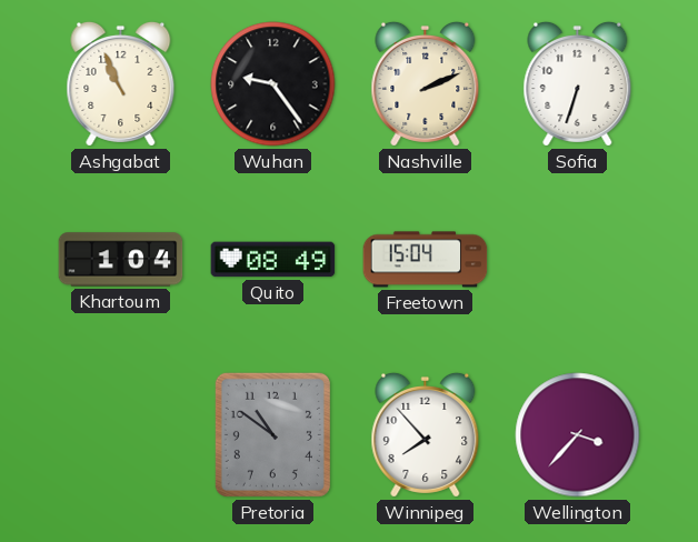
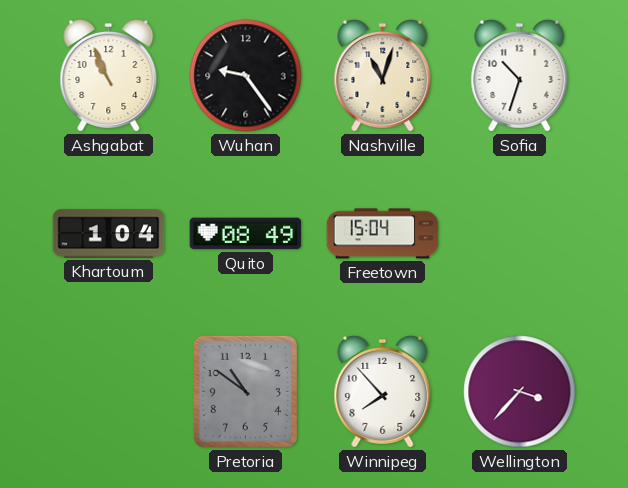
Nashville: 2:11 -> 11:03
Sofia: 6:33 -> 10:33
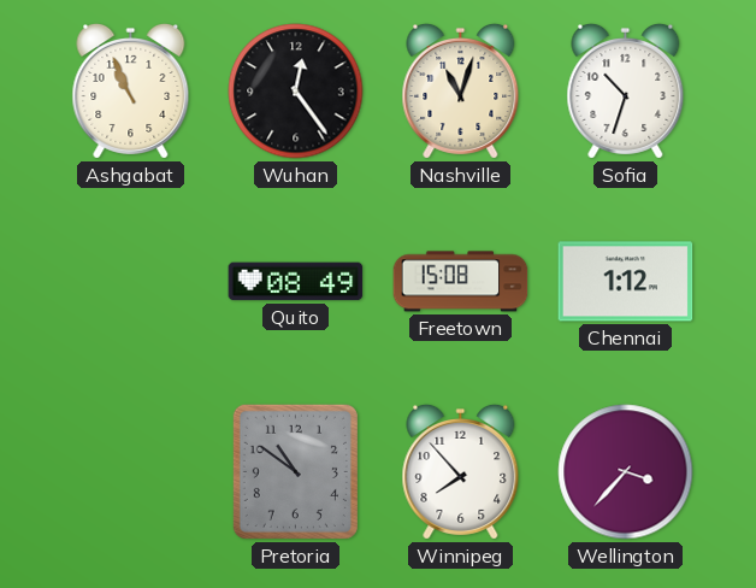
Wuhan: 9:24 -> 12:24
Khartoum: 1:04 -> none
Freetown: 15:04 -> 15:08
Chennai: none -> 1:12
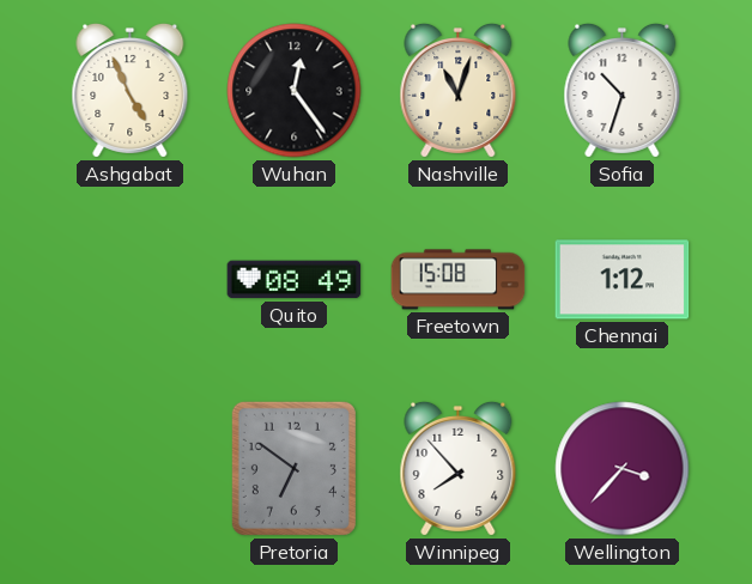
Ashgabat: 10:56 -> 4:56
Pretoria: 10:51 -> 6:51
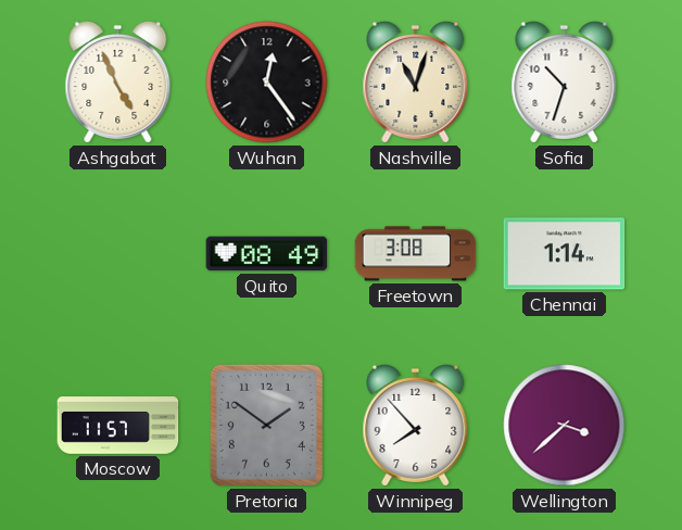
Freetown: 15:08 -> 3:08
Chennai: 1:12 -> 1:14
Moscow: none -> 11:57
Pretoria: 6:51 -> 1:51
Wellington: 3:37 -> 3:38
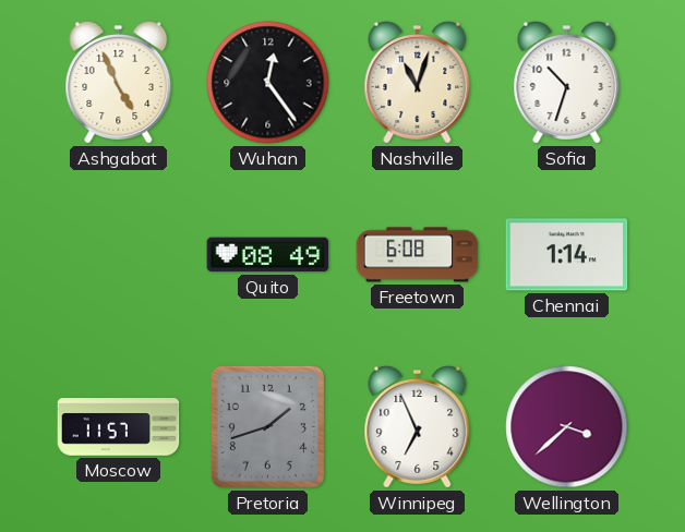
Freetown: 3:08 -> 6:08
Pretoria: 1:51 -> 1:42
Winnipeg: 7:53 -> 6:56
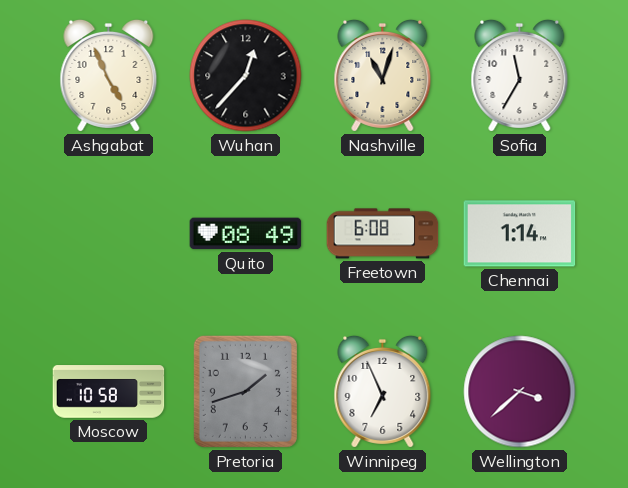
Wuhan: 12:24 -> 12:37
Sofia: 10:33 -> 11:35
Moscow: 11:57 -> 10:58
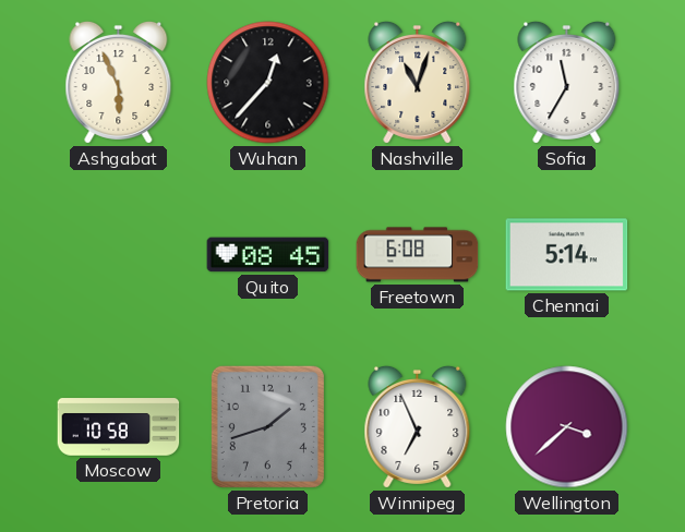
Ashgabat: 4:56 -> 5:56
Quito: 08:49 -> 08:45
Chennai: 1:14 -> 5:14
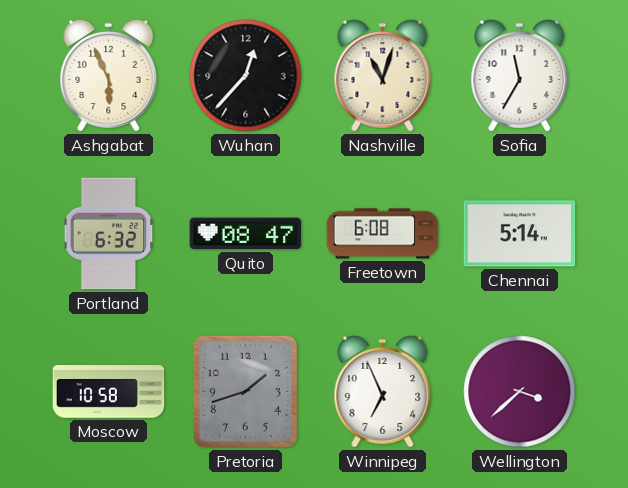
Portland: none -> 6:32
Quito: 08:45 -> 08:47
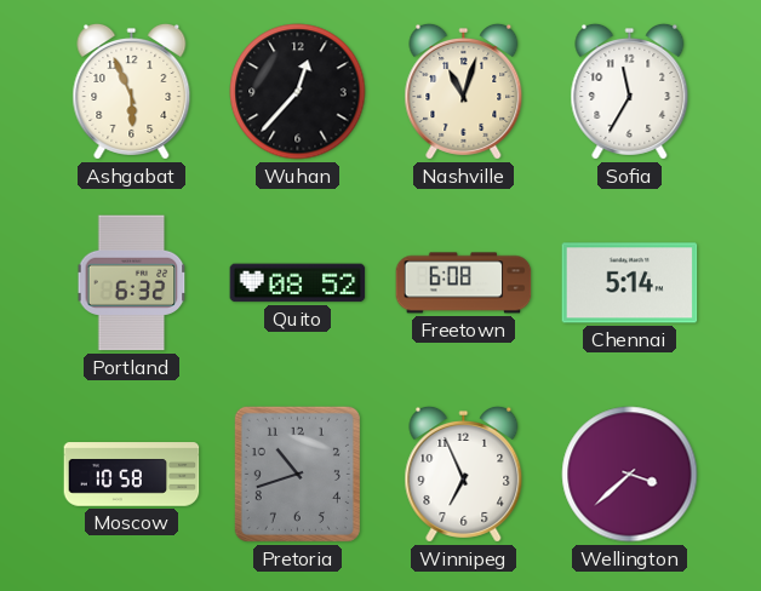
Quito: 08:47 -> 08:52
Pretoria: 1:42 -> 10:42
